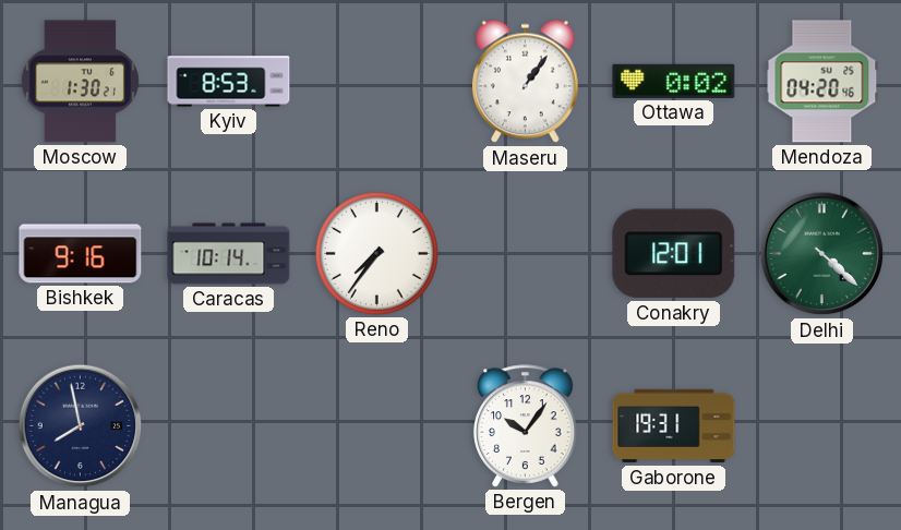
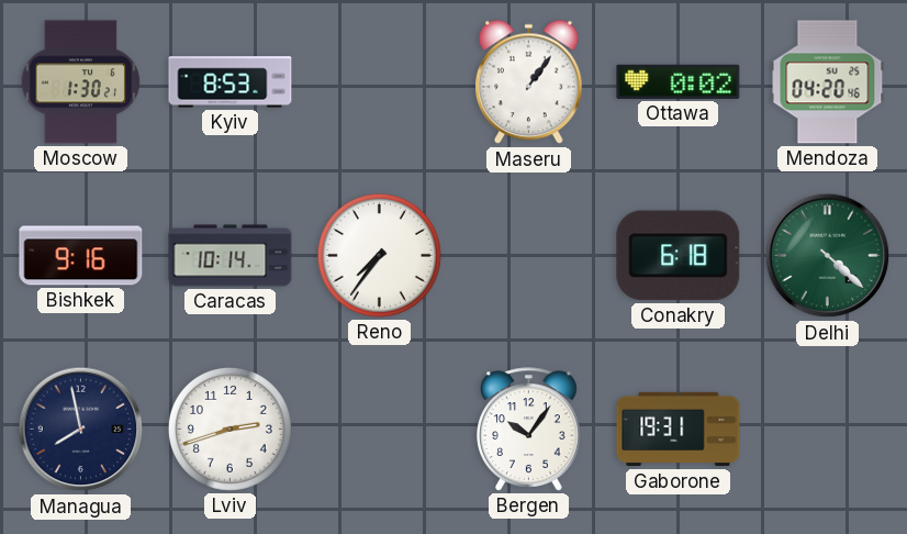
Conakry: 12:01 -> 6:18
Lviv: none -> 2:42
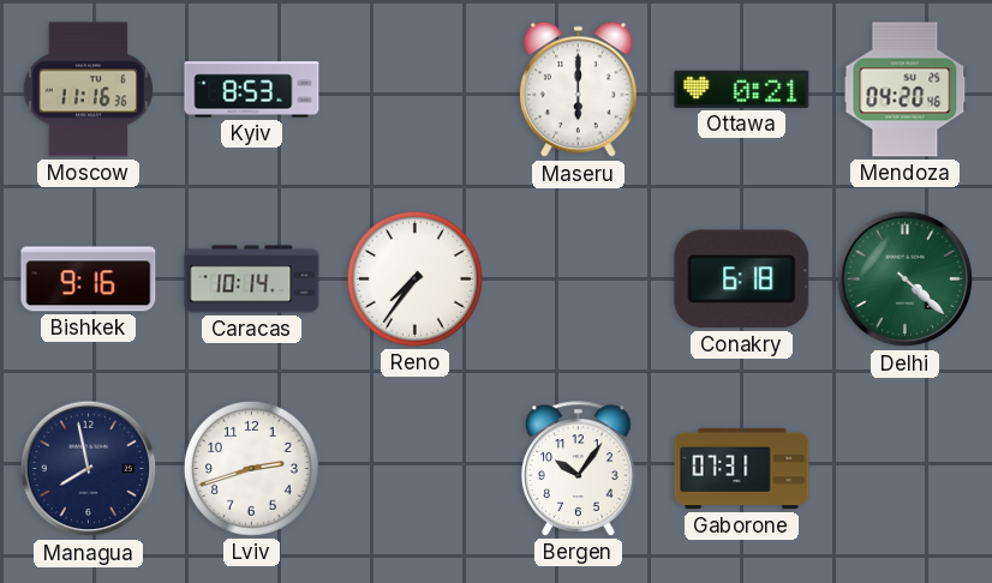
Moscow: 1:30 -> 11:16
Maseru: 1:06 -> 6:00
Ottawa: 0:02 -> 0:21
Gaborone: 19:31 -> 07:31
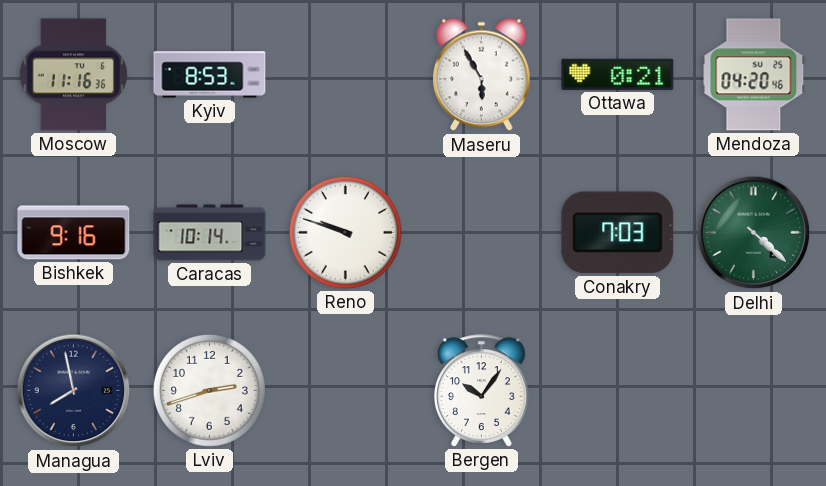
Maseru: 6:00 -> 5:55
Reno: 7:36 -> 9:48
Conakry: 6:18 -> 7:03
Gaborone: 07:31 -> none
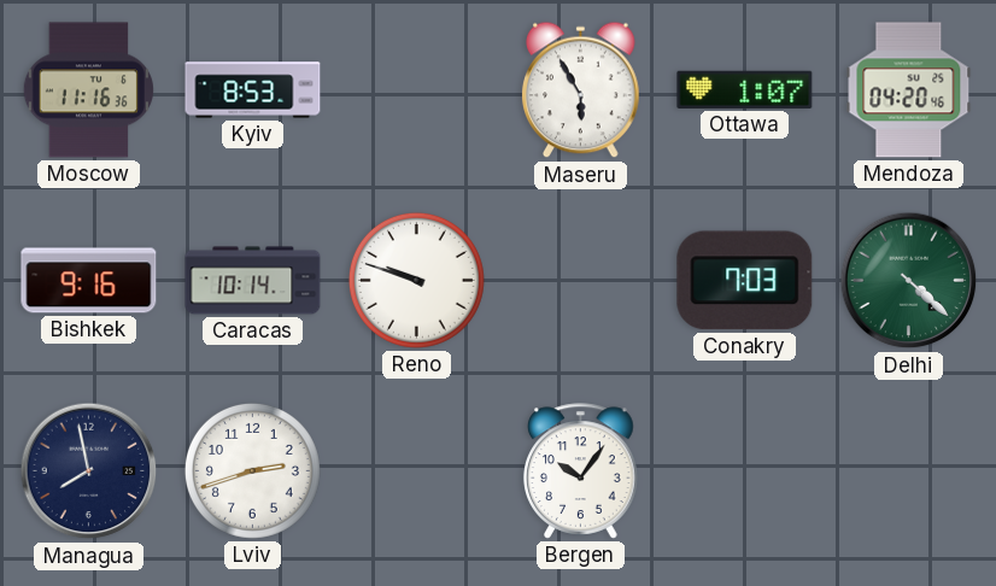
Ottawa: 0:21 -> 1:07
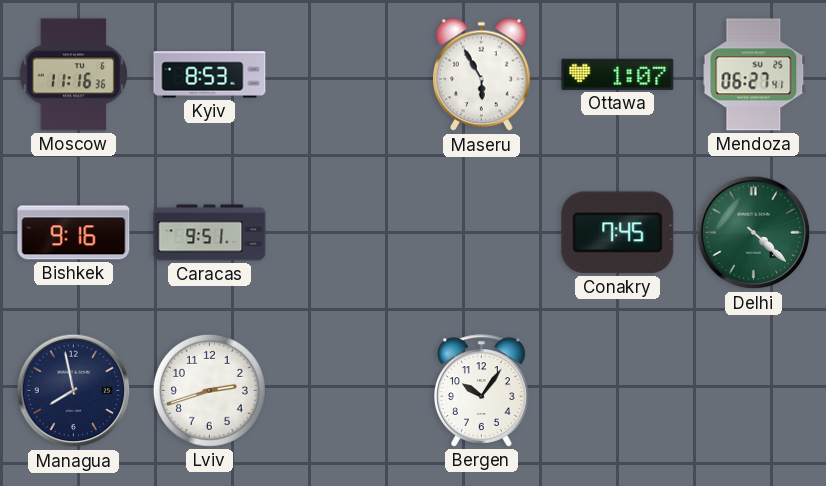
Mendoza: 04:20 -> 06:27
Caracas: 10:14 -> 9:51
Reno: 9:48 -> none
Conakry: 7:03 -> 7:45
